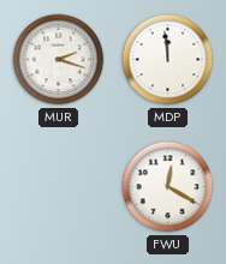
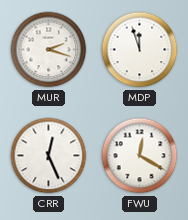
MDP: 11:59 -> 11:57
CRR: none -> 12:26
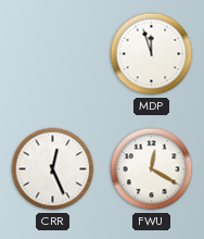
MUR: 2:18 -> none
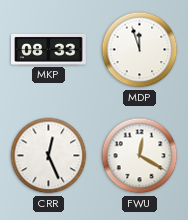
MKP: none -> 08:33
